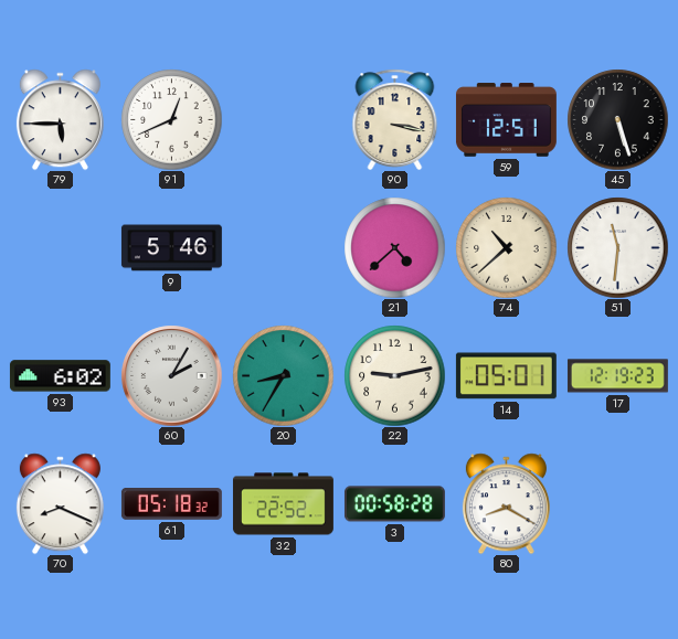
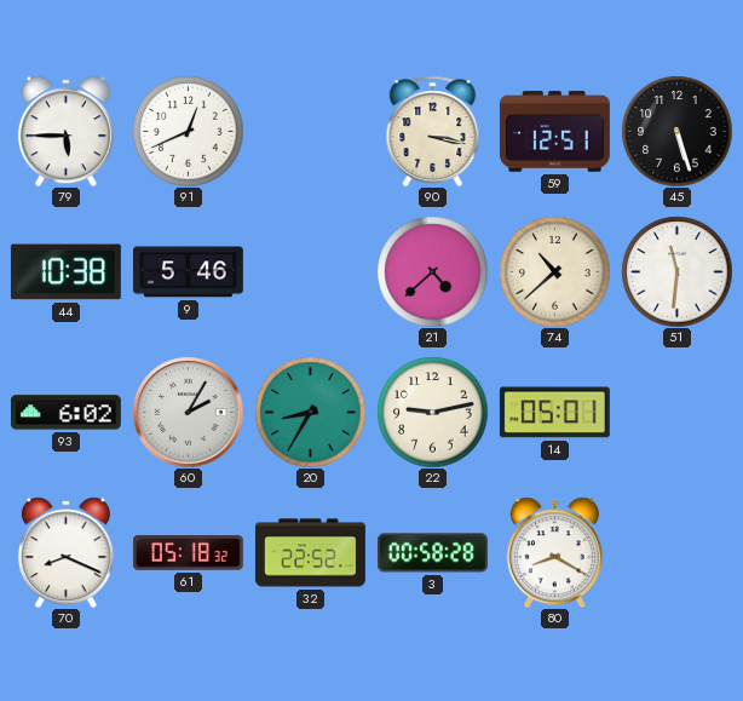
44: none -> 10:38
17: 12:19 -> none
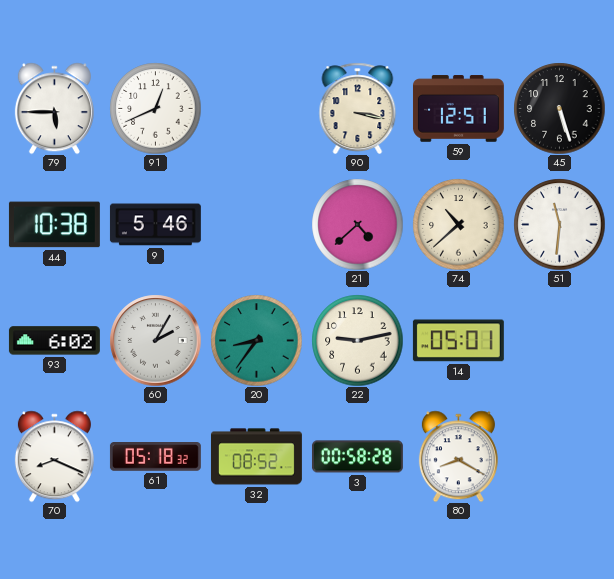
20: 8:35 -> 8:36
32: 22:52 -> 08:52
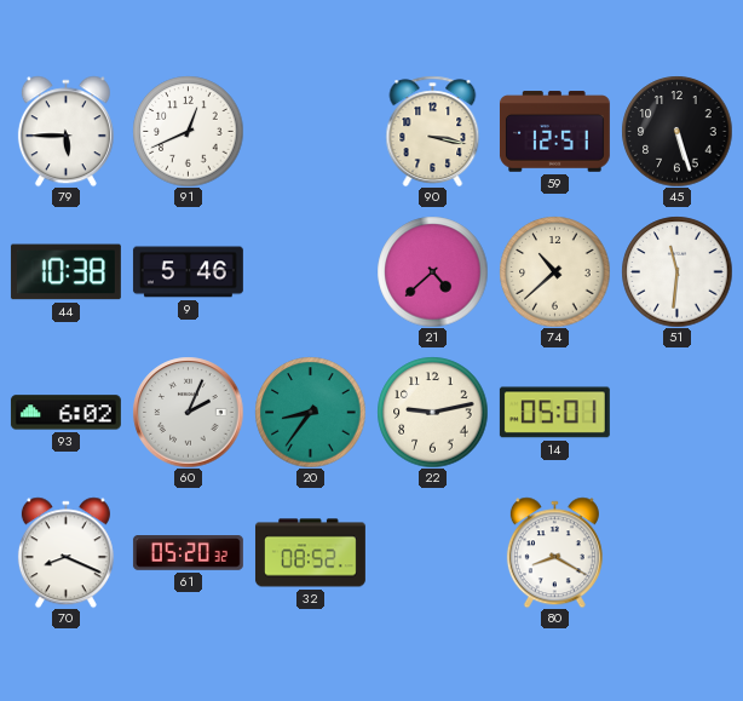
60: 2:05 -> 2:04
61: 05:18 -> 05:20
3: 00:58 -> none
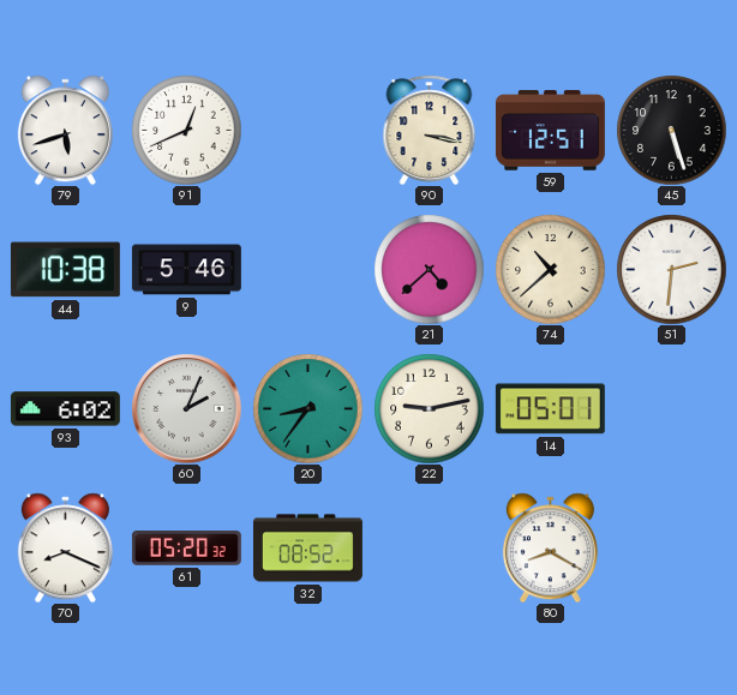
79: 5:45 -> 5:42
51: 11:31 -> 2:31
